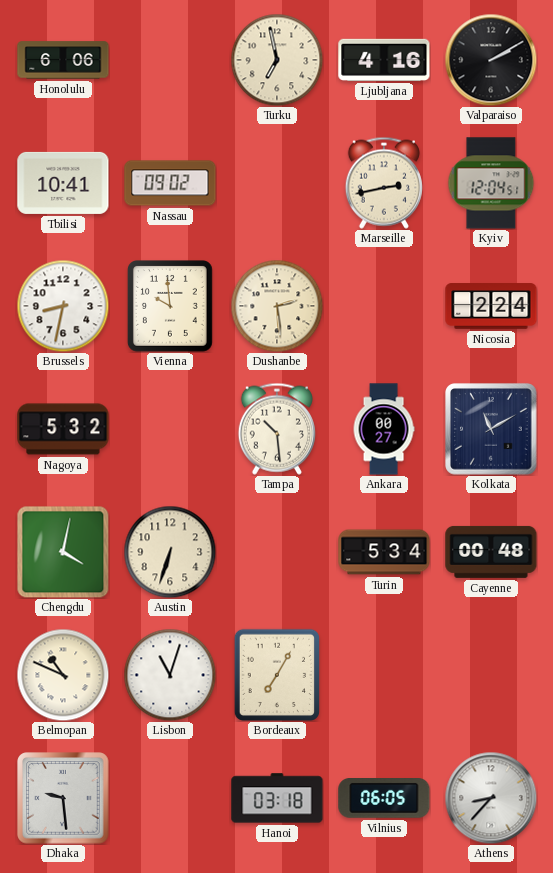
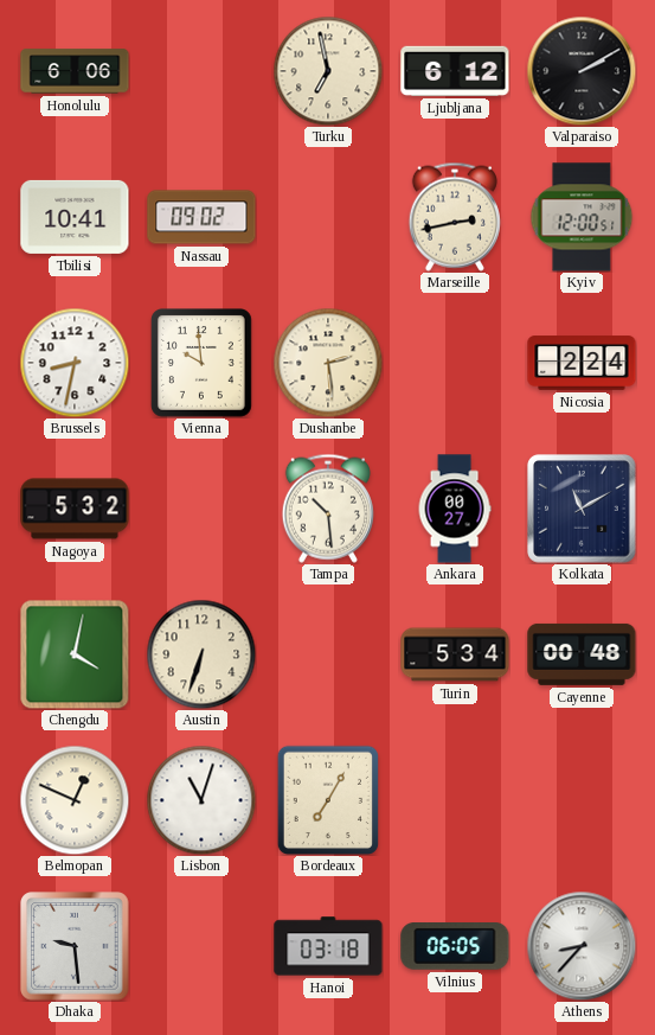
Ljubljana: 4:16 -> 6:12
Kyiv: 12:04 -> 12:00
Belmopan: 10:49 -> 12:49
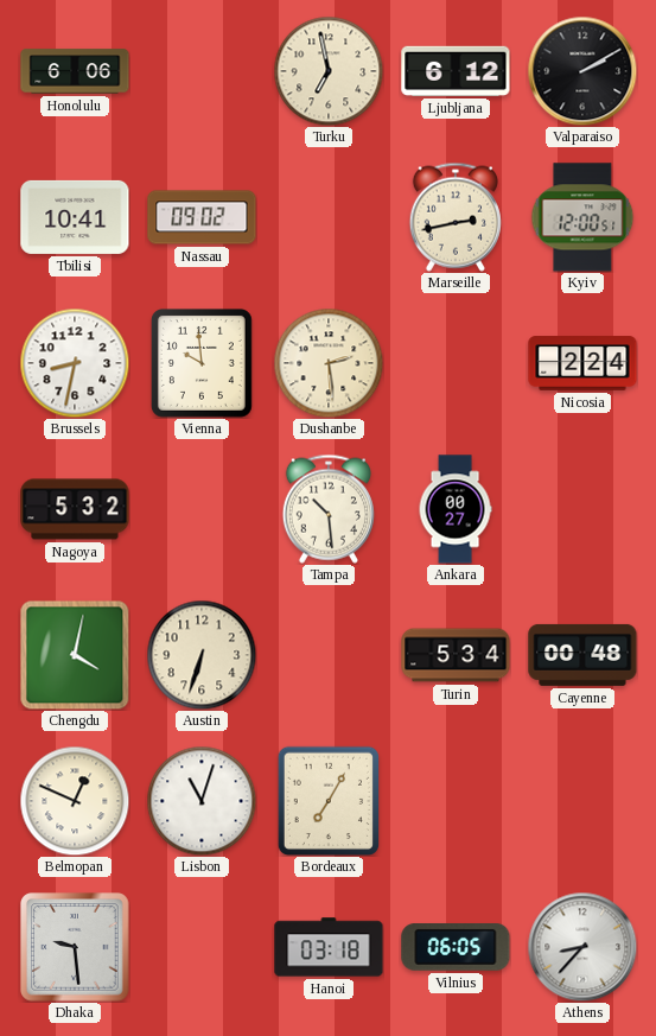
Kolkata: 11:10 -> none
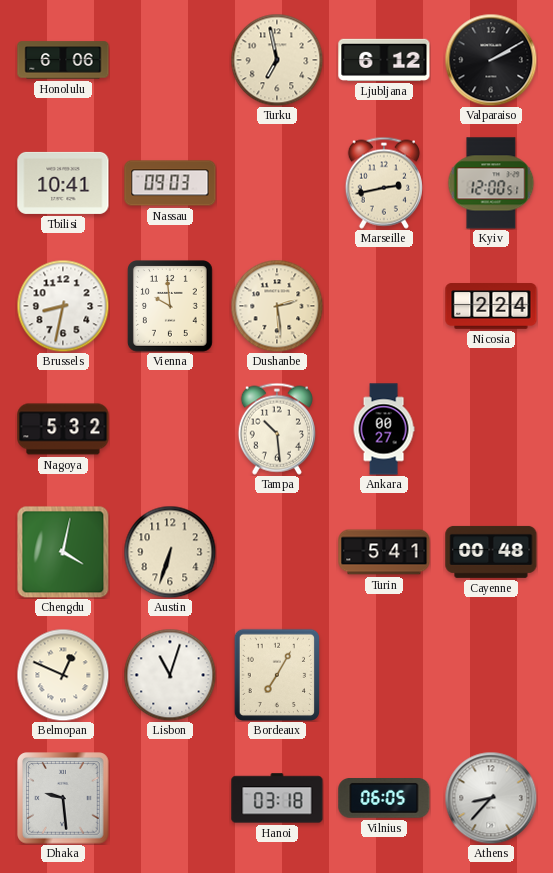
Nassau: 09:02 -> 09:03
Turin: 5:34 -> 5:41
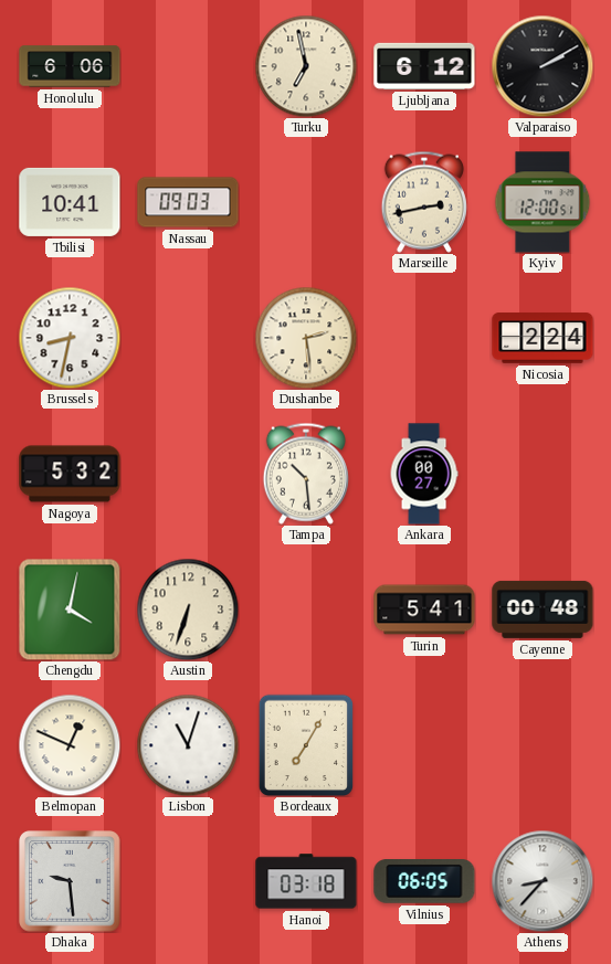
Vienna: 9:59 -> none
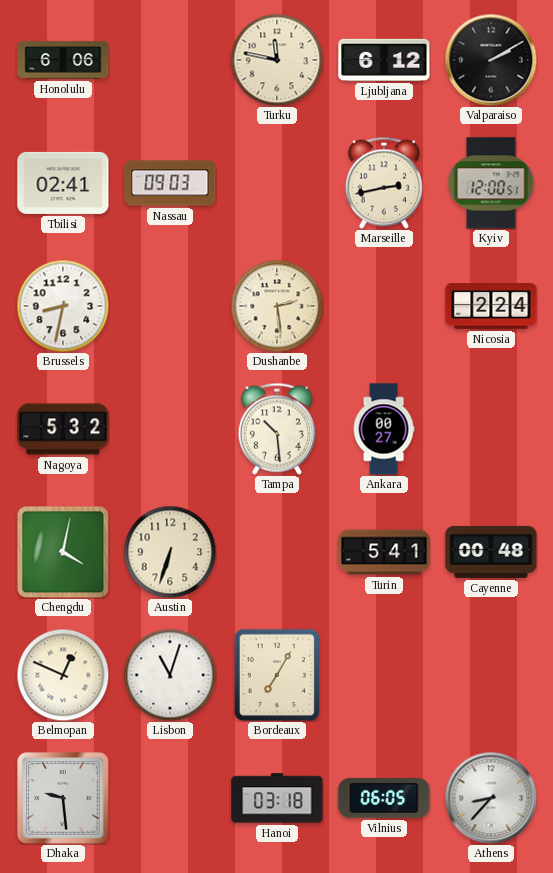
Turku: 6:58 -> 11:47
Tbilisi: 10:41 -> 02:41
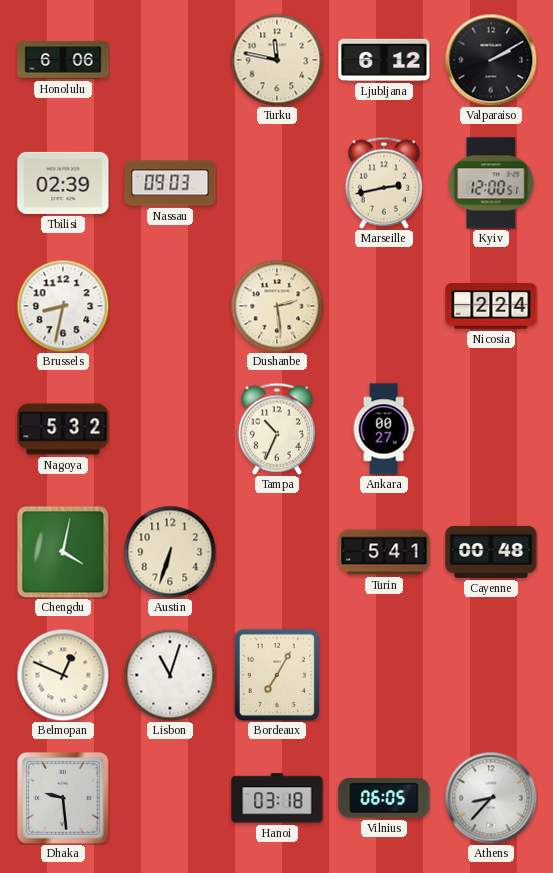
Tbilisi: 02:41 -> 02:39
Tampa: 10:29 -> 10:34
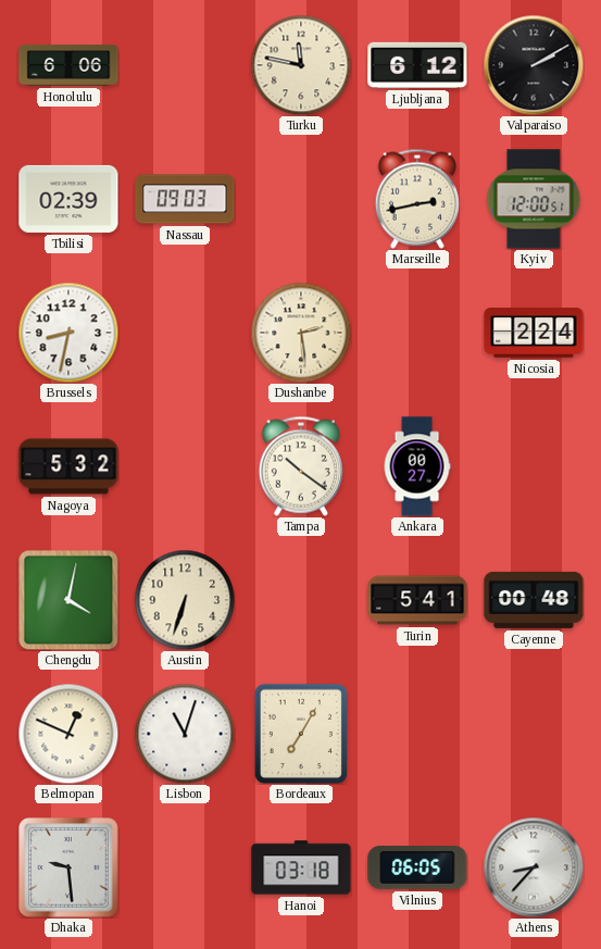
Tampa: 10:34 -> 10:21
